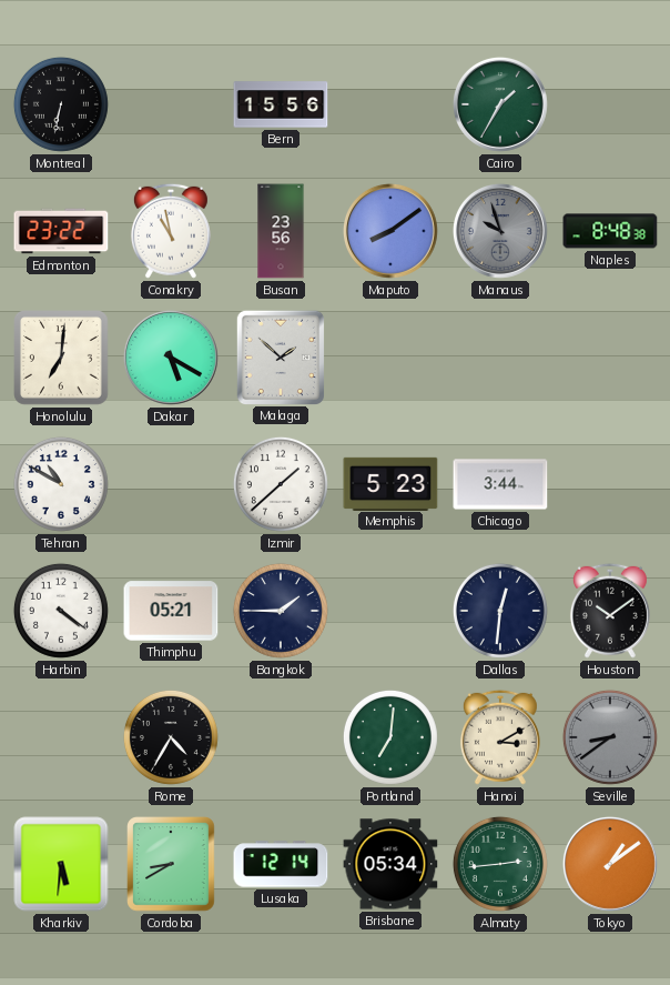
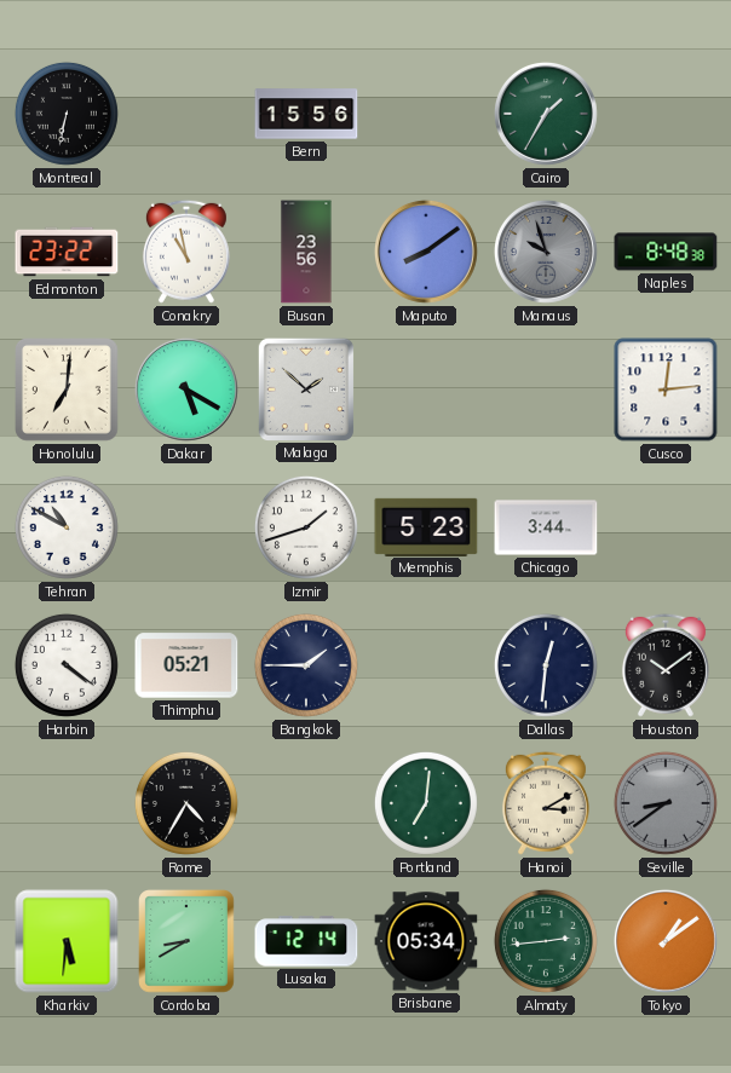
Cusco: none -> 12:14
Izmir: 1:38 -> 1:42
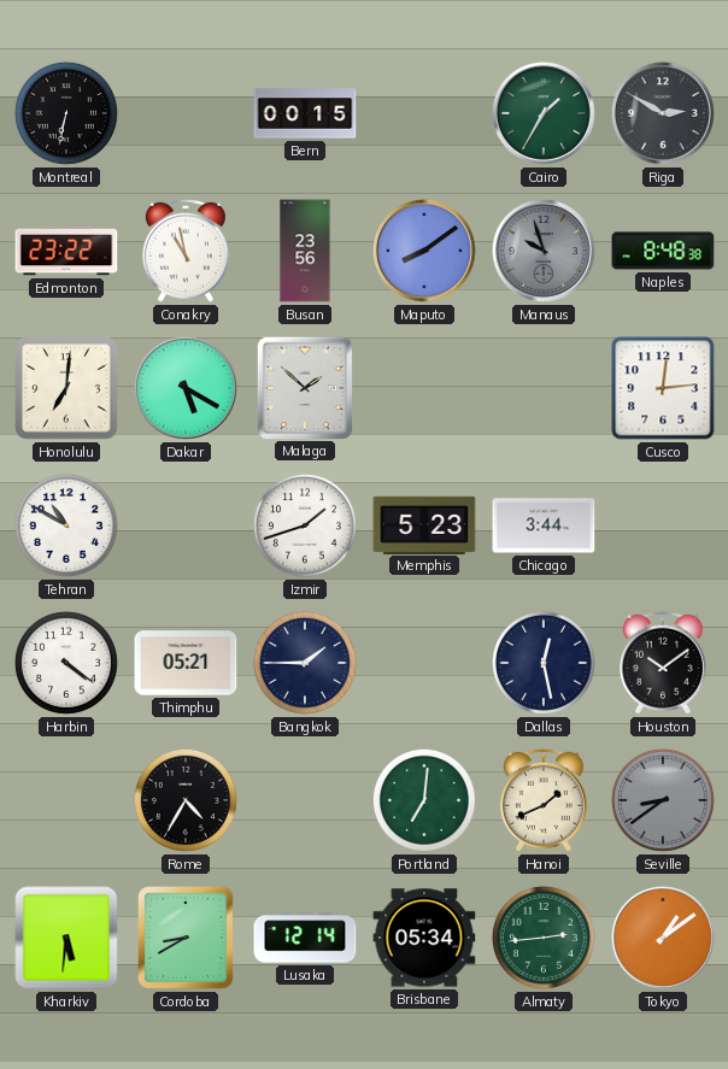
Bern: 15:56 -> 00:15
Riga: none -> 2:50
Dallas: 12:31 -> 12:28
Hanoi: 3:10 -> 1:41
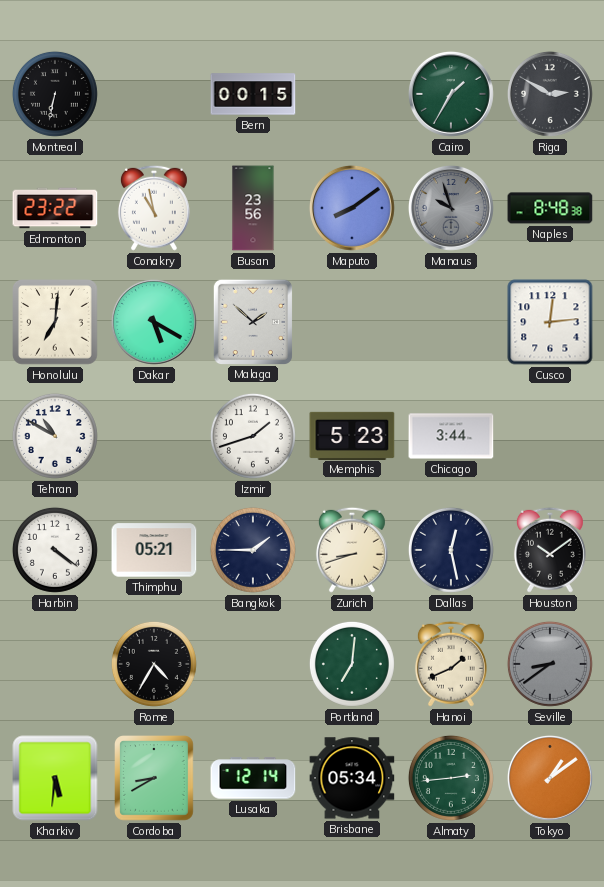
Zurich: none -> 8:42
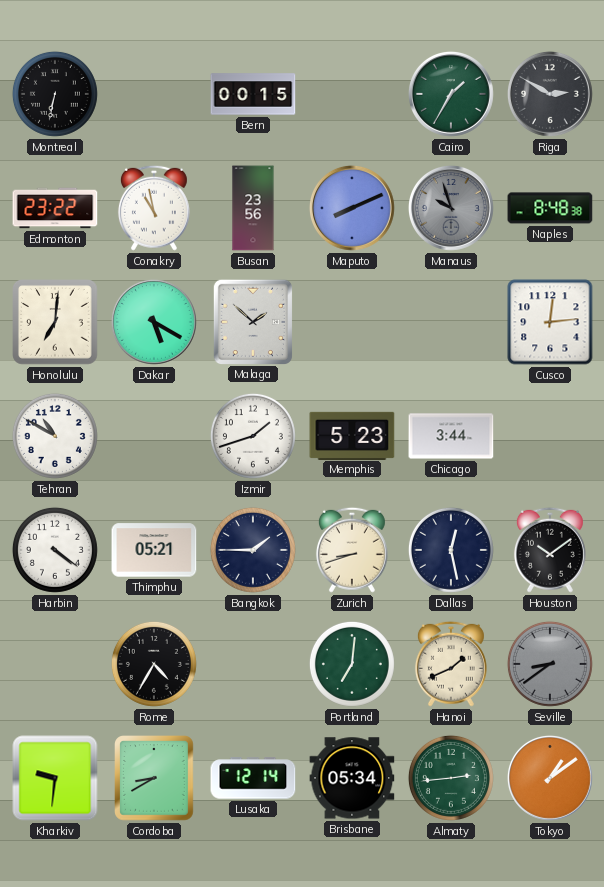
Maputo: 8:09 -> 8:11
Kharkiv: 5:31 -> 9:31
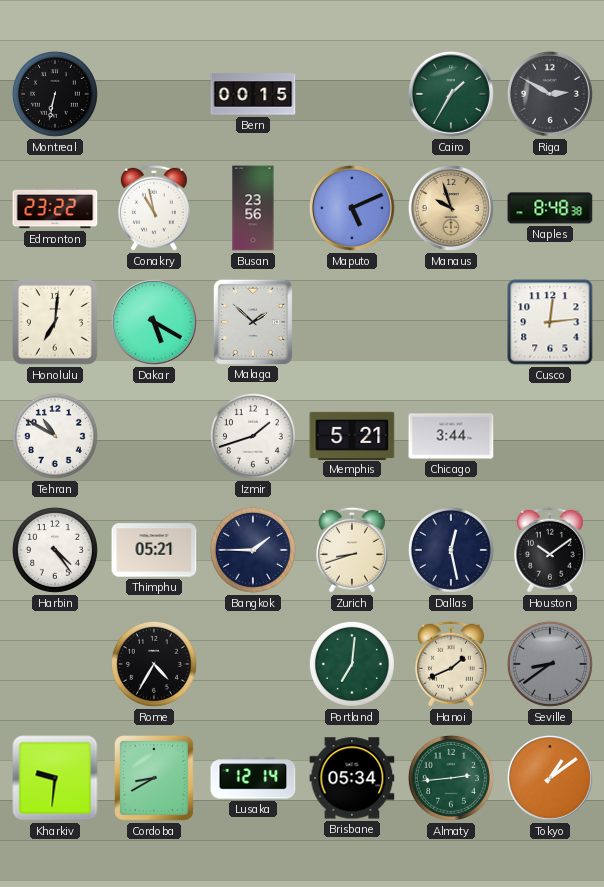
Maputo: 8:11 -> 5:11
Manaus dial: grey -> champagne
Memphis: 5:23 -> 5:21
Harbin: 4:21 -> 4:24
